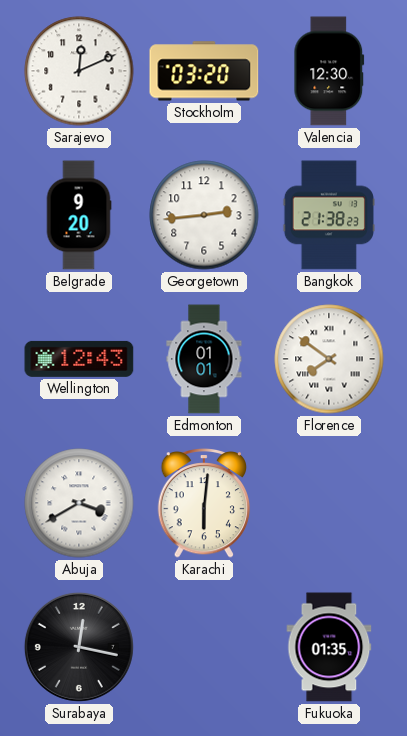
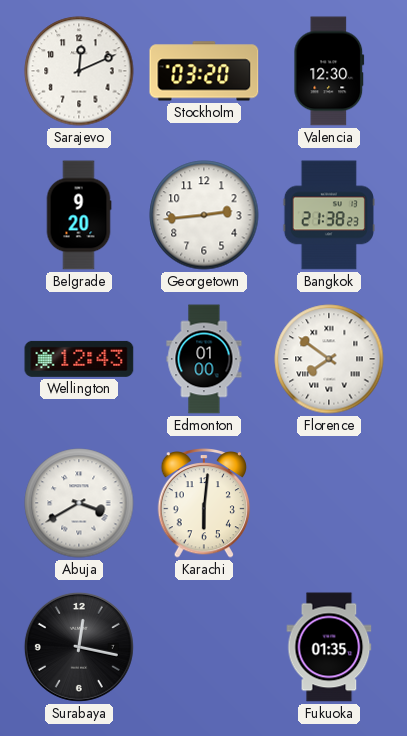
Edmonton: 01:01 -> 01:00
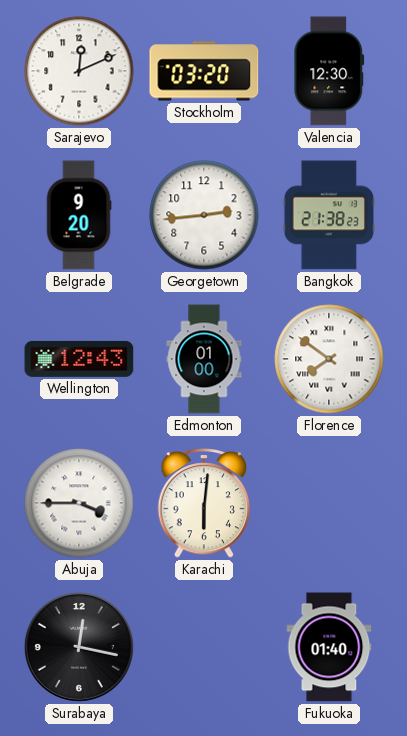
Abuja: 3:40 -> 3:45
Fukuoka: 01:35 -> 01:40
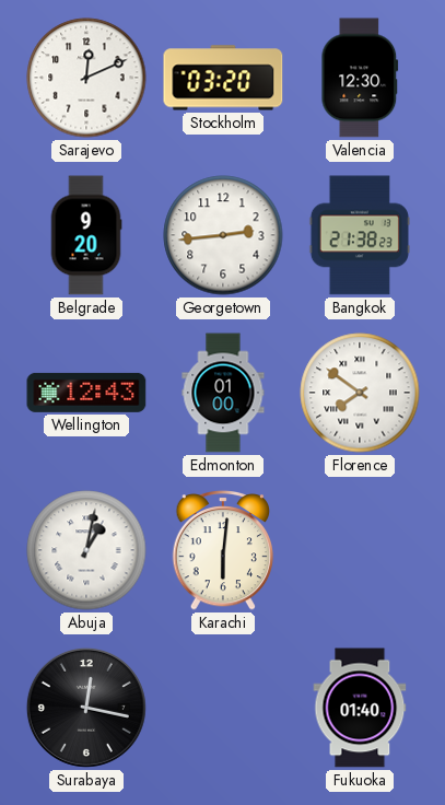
Abuja: 3:45 -> 1:02
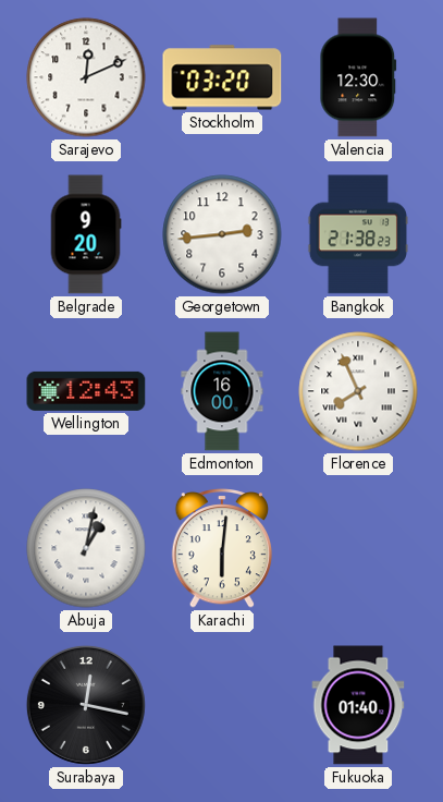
Edmonton: 01:00 -> 16:00
Florence: 7:51 -> 7:56
